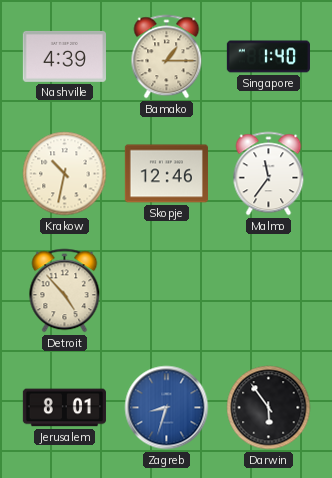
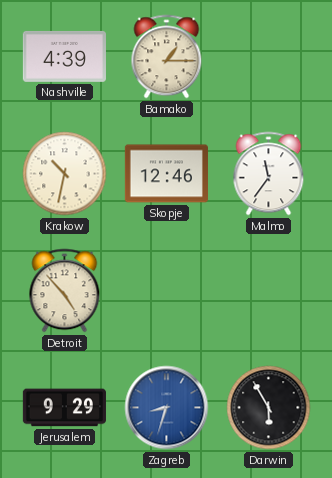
Singapore: 1:40 -> none
Jerusalem: 8:01 -> 9:29
Darwin: 5:54 -> 5:55
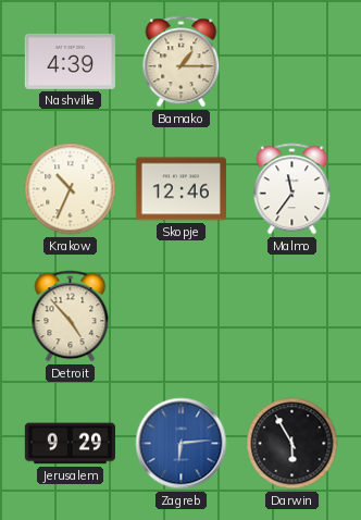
Krakow: 10:32 -> 10:34
Zagreb: 8:33 -> 6:14
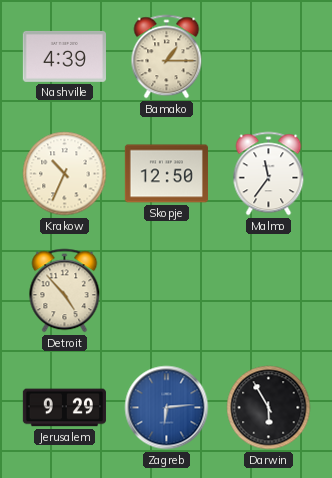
Skopje: 12:46 -> 12:50
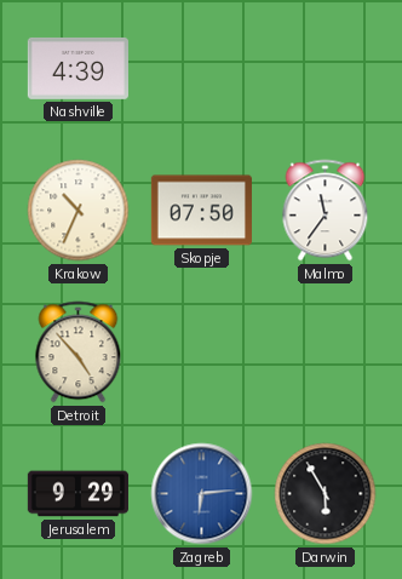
Bamako: 1:15 -> none
Skopje: 12:50 -> 07:50
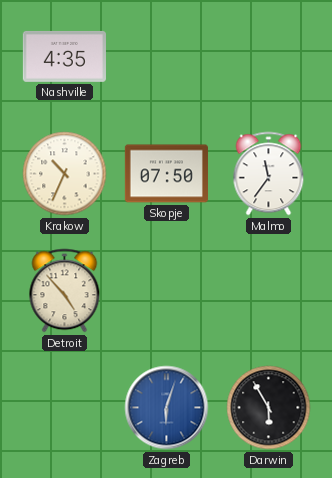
Nashville: 4:39 -> 4:35
Jerusalem: 9:29 -> none
Zagreb: 6:14 -> 6:03
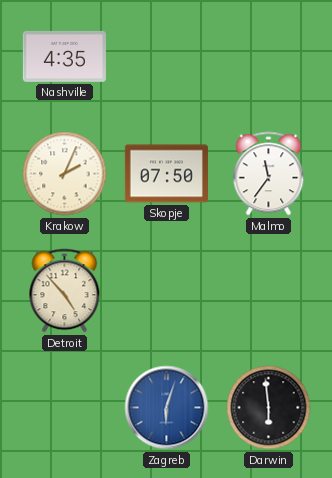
Krakow: 10:34 -> 2:04
Darwin: 5:55 -> 5:59
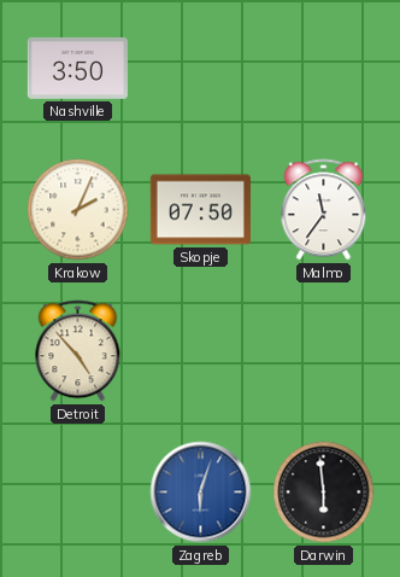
Nashville: 4:35 -> 3:50
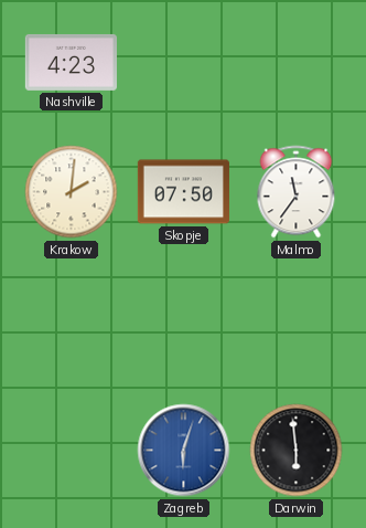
Nashville: 3:50 -> 4:23
Krakow: 2:04 -> 2:01
Detroit: 4:53 -> none
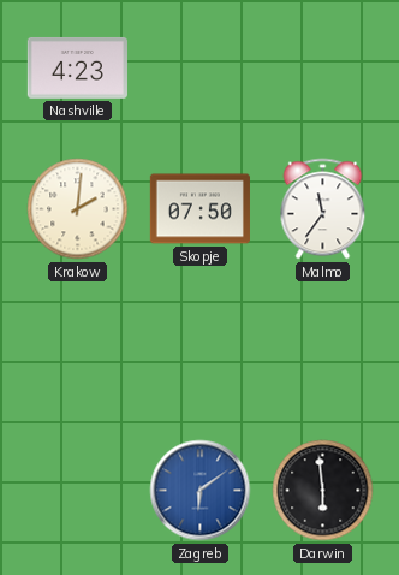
Zagreb: 6:03 -> 6:09
